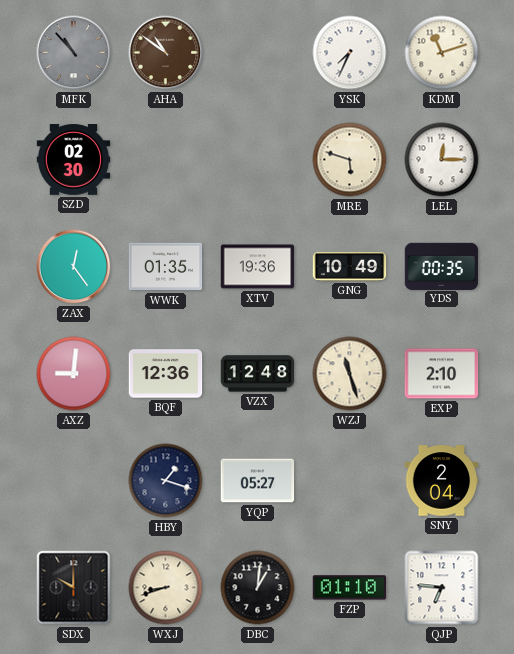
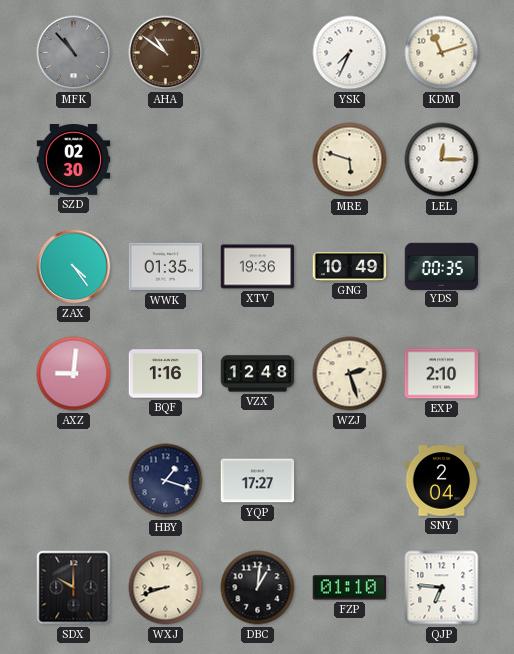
ZAX: 12:24 -> 4:24
BQF: 12:36 -> 1:16
WZJ: 11:27 -> 2:27
YQP: 05:27 -> 17:27
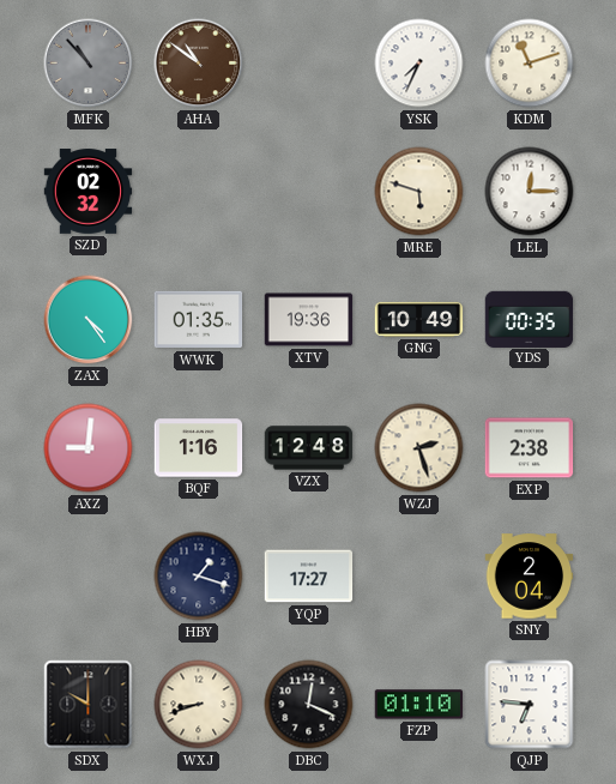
SZD: 02:30 -> 02:32
EXP: 2:10 -> 2:38
DBC: 1:01 -> 12:19
